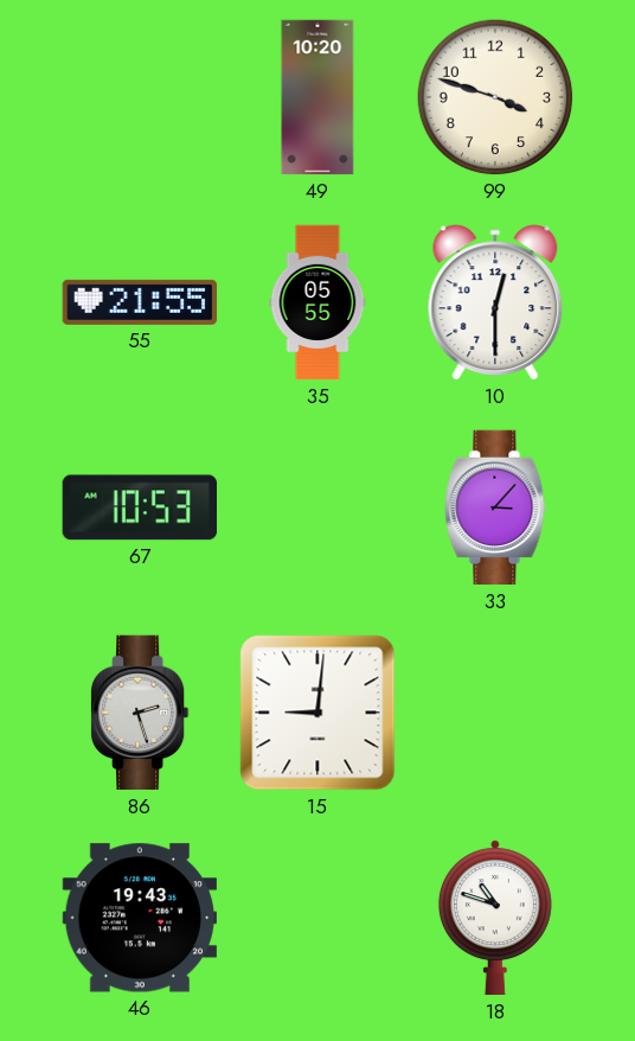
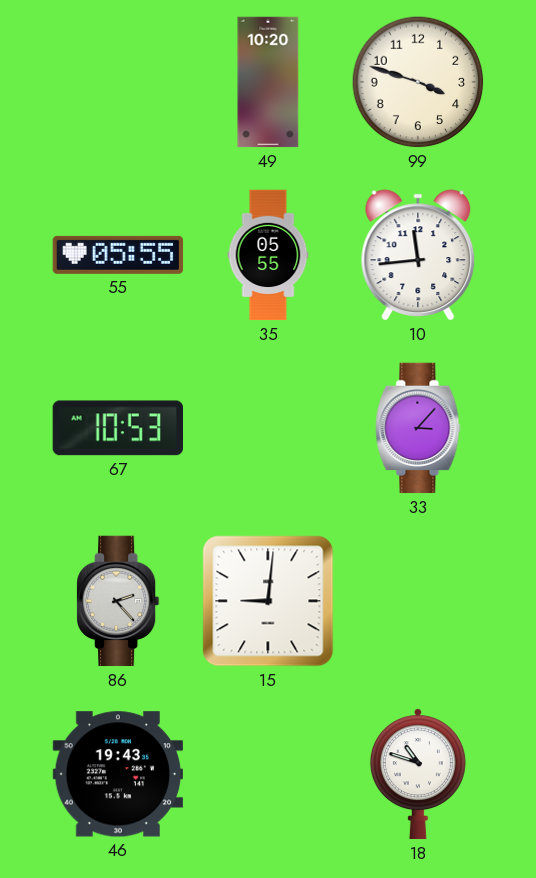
55: 21:55 -> 05:55
10: 12:30 -> 11:44
86: 2:27 -> 2:23
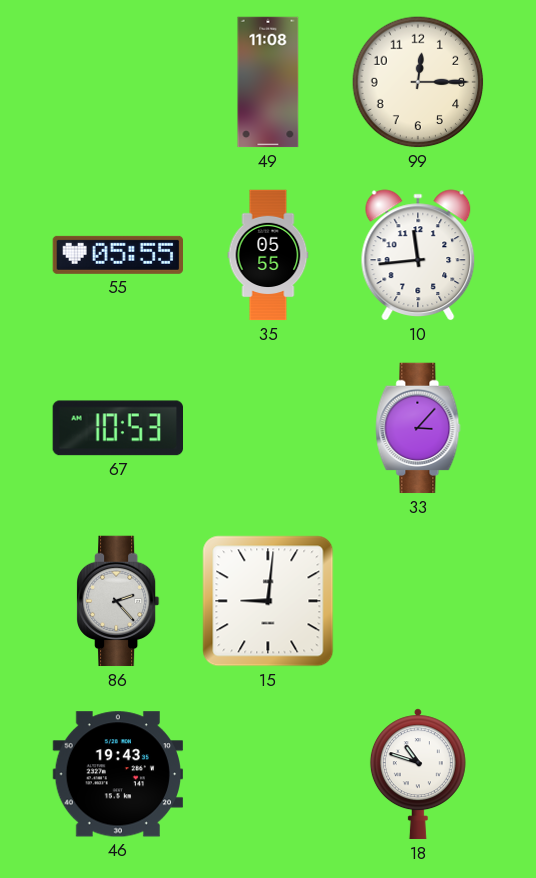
49: 10:20 -> 11:08
99: 3:48 -> 12:15
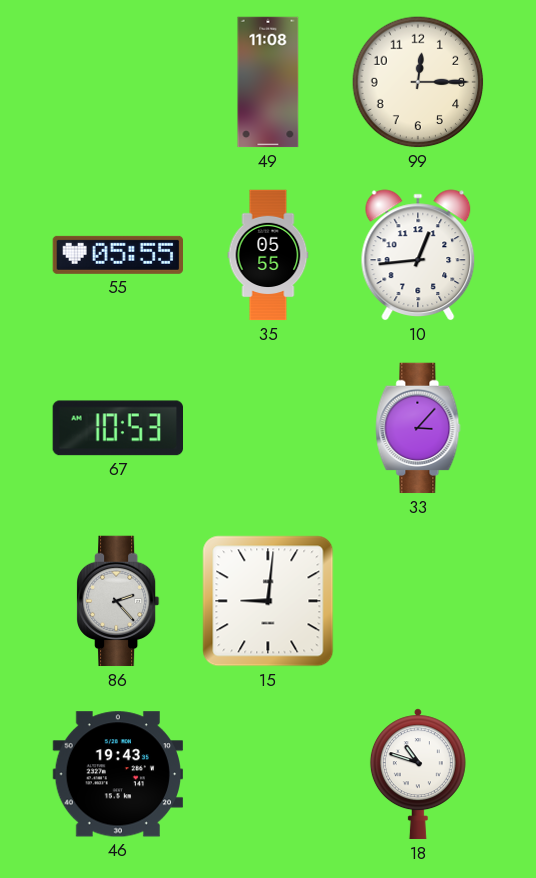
10: 11:44 -> 12:44
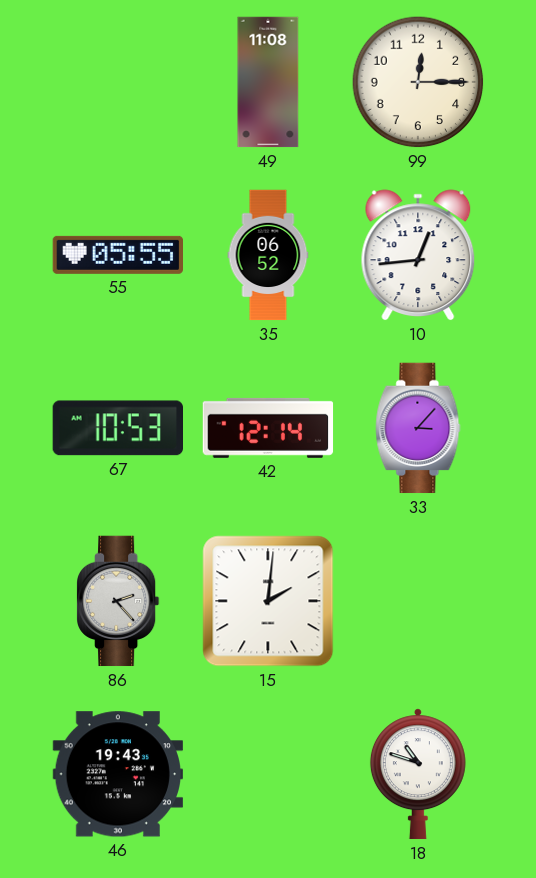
35: 05:55 -> 06:52
42: none -> 12:14
15: 9:01 -> 2:01
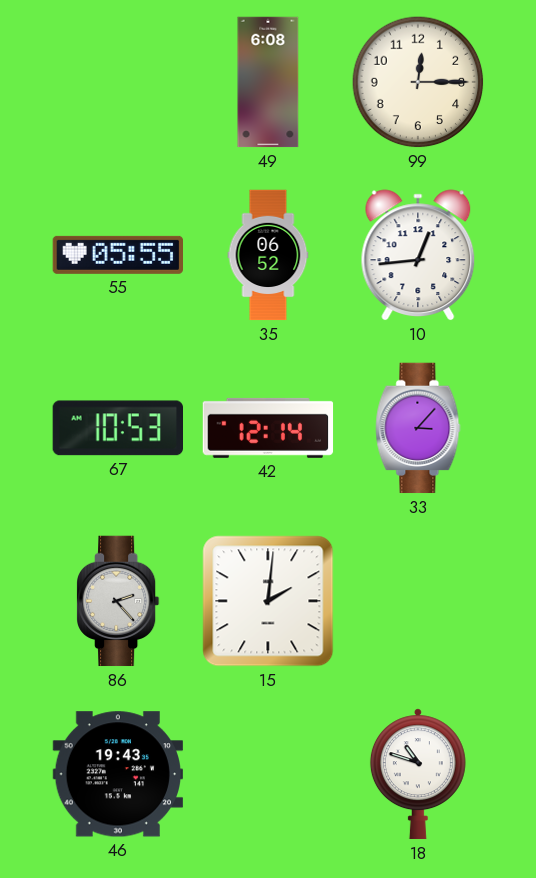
49: 11:08 -> 6:08
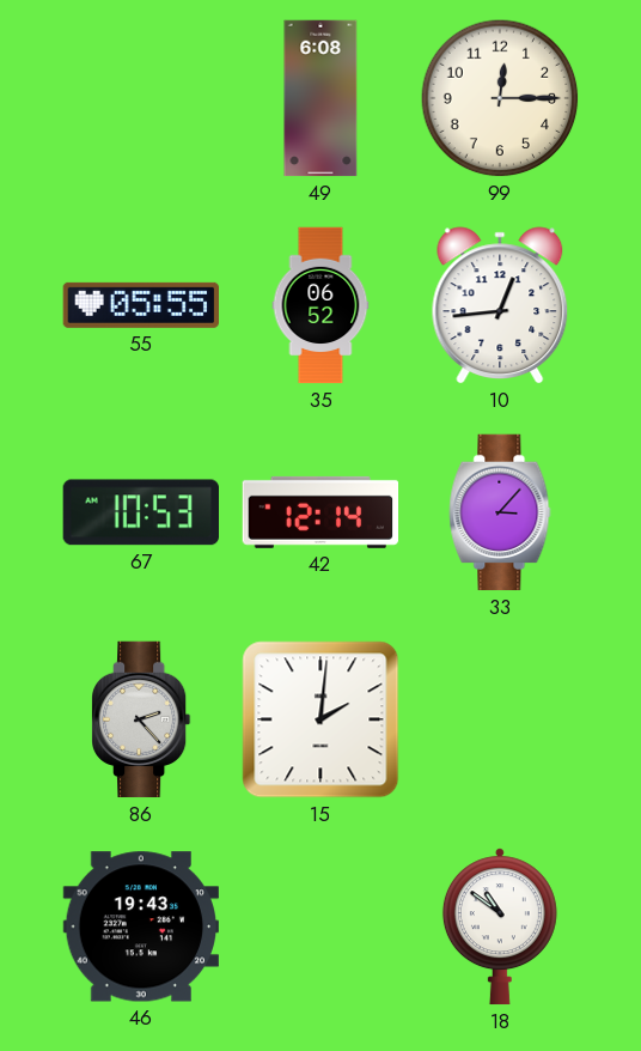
18: 10:48 -> 10:51
